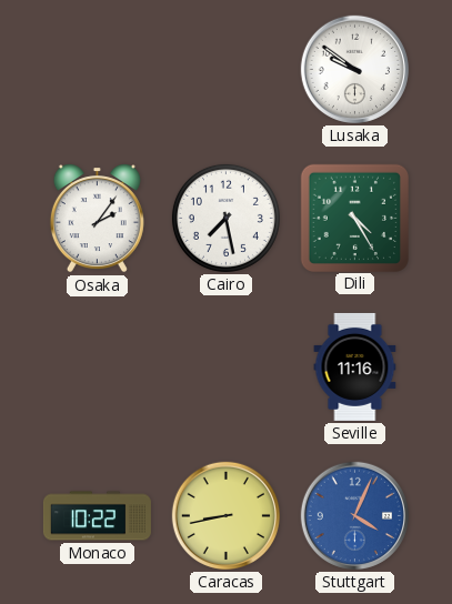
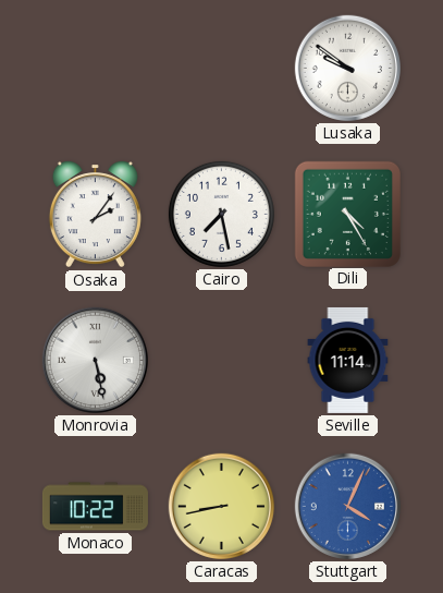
Monrovia: none -> 5:28
Seville: 11:16 -> 11:14
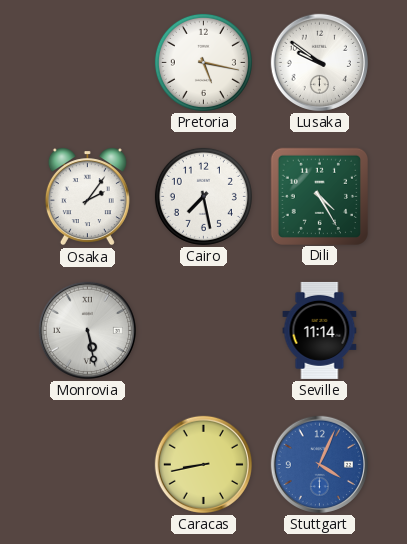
Pretoria: none -> 5:17
Monaco: 10:22 -> none
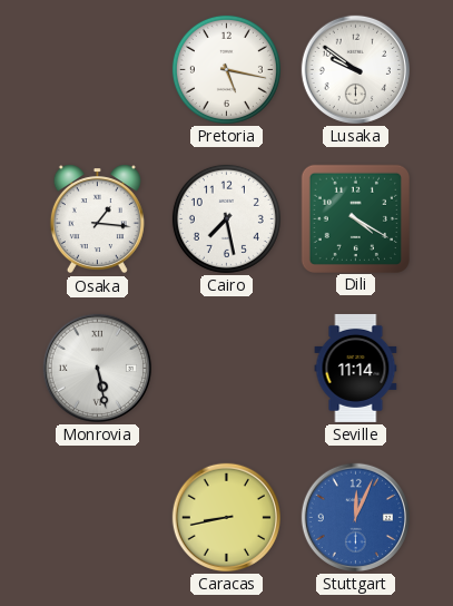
Osaka: 2:06 -> 1:16
Dili: 4:25 -> 4:20
Stuttgart: 4:04 -> 12:04
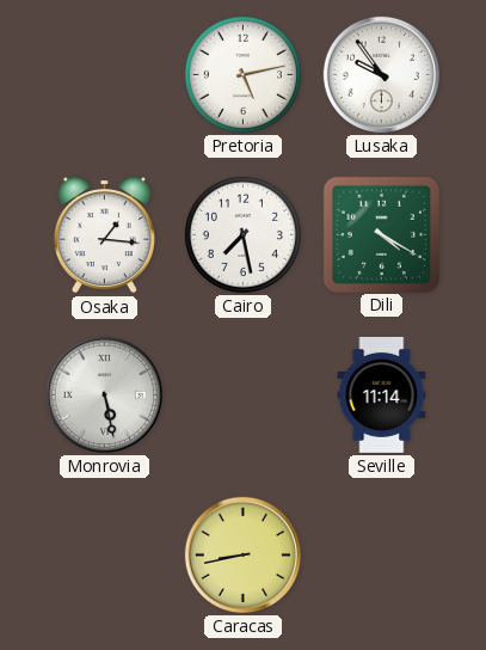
Pretoria: 5:17 -> 5:13
Lusaka: 9:51 -> 9:54
Stuttgart: 12:04 -> none
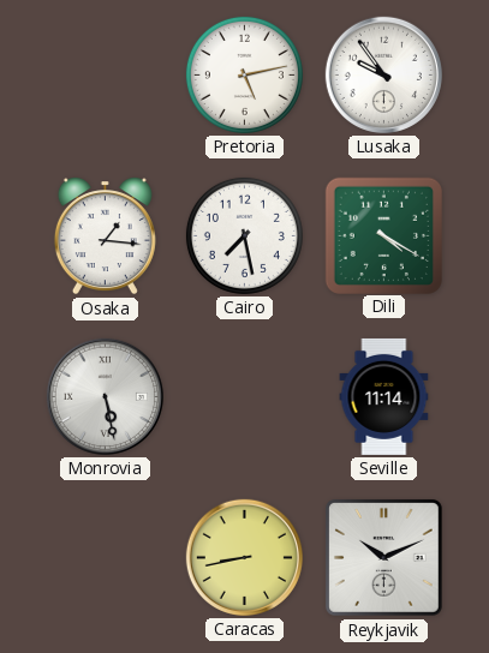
Reykjavik: none -> 10:11
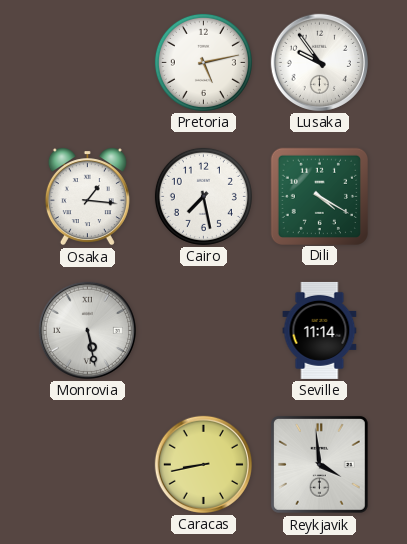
Reykjavik: 10:11 -> 3:59
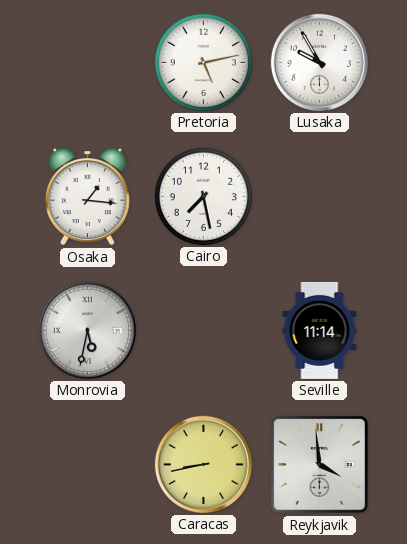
Lusaka: 9:54 -> 9:55
Dili: 4:20 -> none
Monrovia: 5:28 -> 5:32
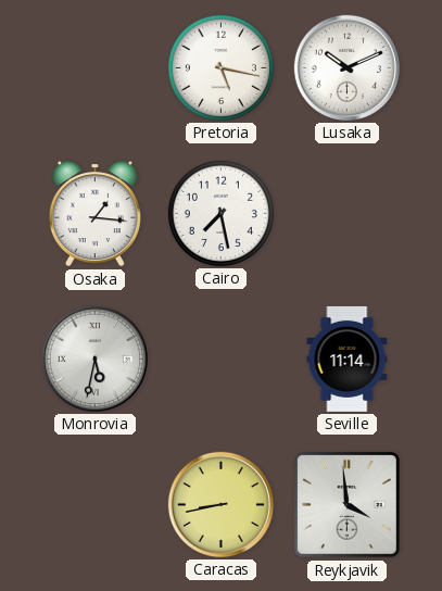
Pretoria: 5:13 -> 5:17
Lusaka: 9:55 -> 10:11
